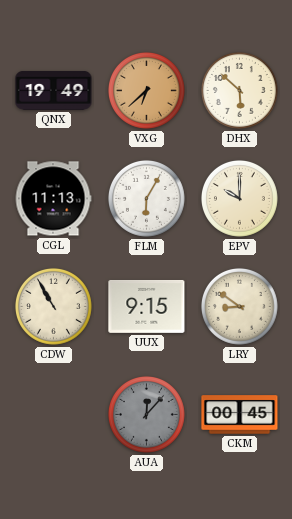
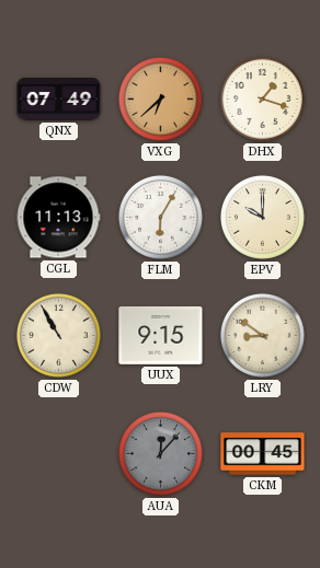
QNX: 19:49 -> 07:49
DHX: 5:52 -> 1:18
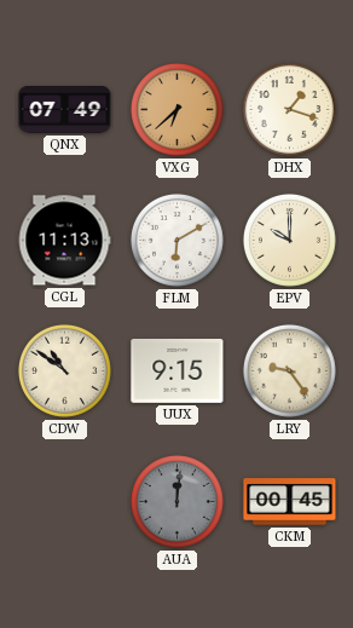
FLM: 6:05 -> 6:10
CDW: 10:55 -> 10:51
LRY: 8:51 -> 9:24
AUA: 12:07 -> 12:01
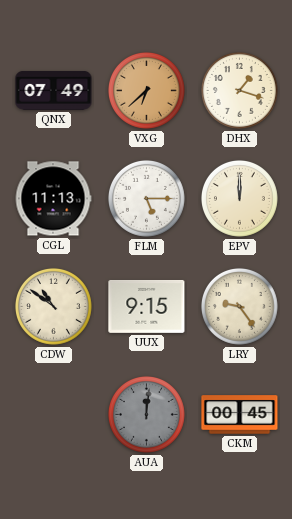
FLM: 6:10 -> 5:15
EPV: 10:00 -> 12:00
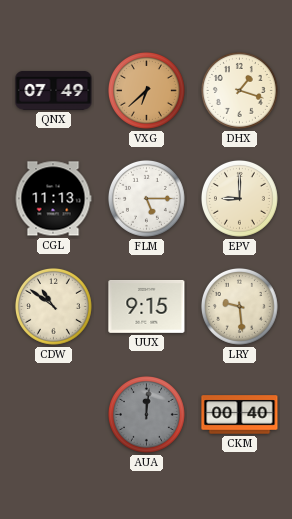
EPV: 12:00 -> 9:00
LRY: 9:24 -> 9:29
CKM: 00:45 -> 00:40
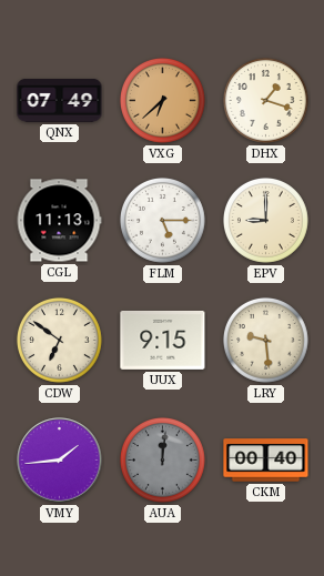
CDW: 10:51 -> 6:51
VMY: none -> 1:44
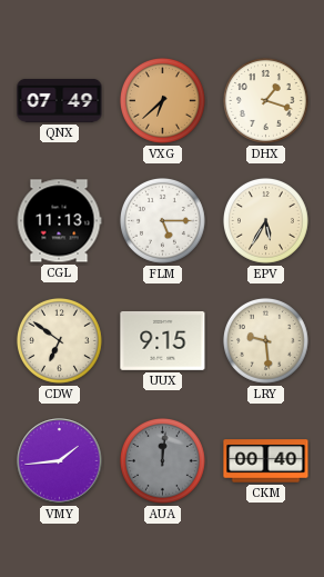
EPV: 9:00 -> 5:35
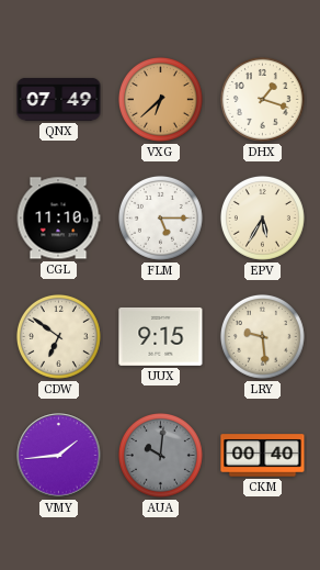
CGL: 11:13 -> 11:10
AUA: 12:01 -> 10:01
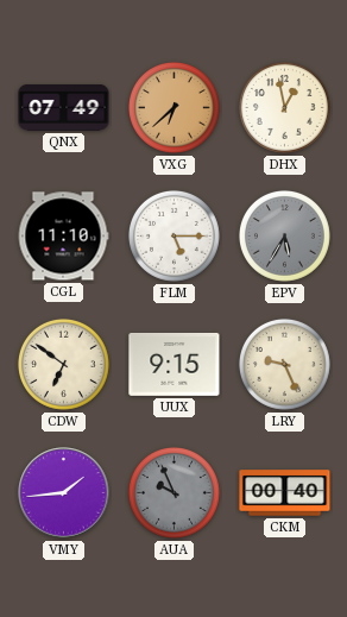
DHX: 1:18 -> 12:58
EPV dial: cream -> grey
LRY: 9:29 -> 9:26
AUA: 10:01 -> 9:56
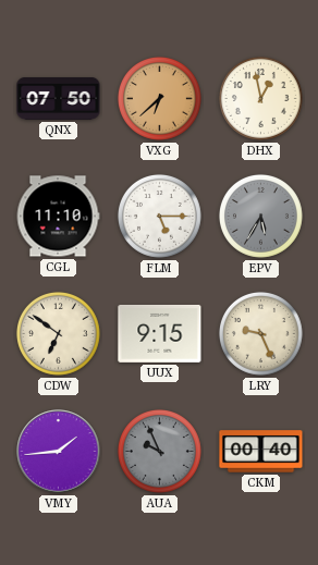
QNX: 07:49 -> 07:50
